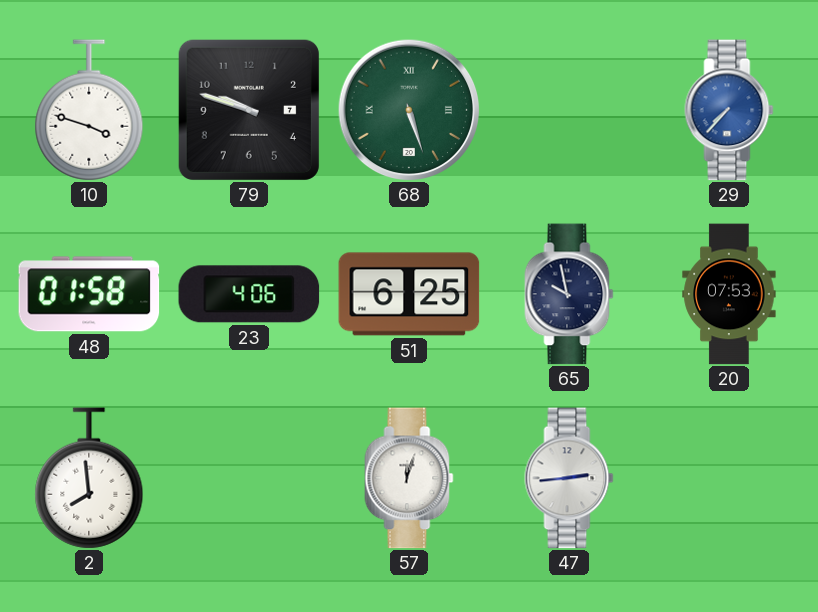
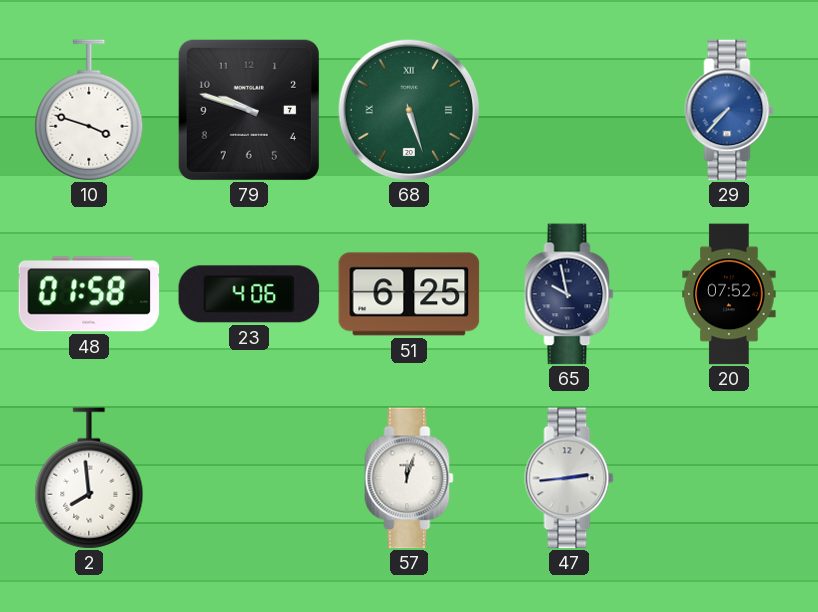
20: 07:53 -> 07:52
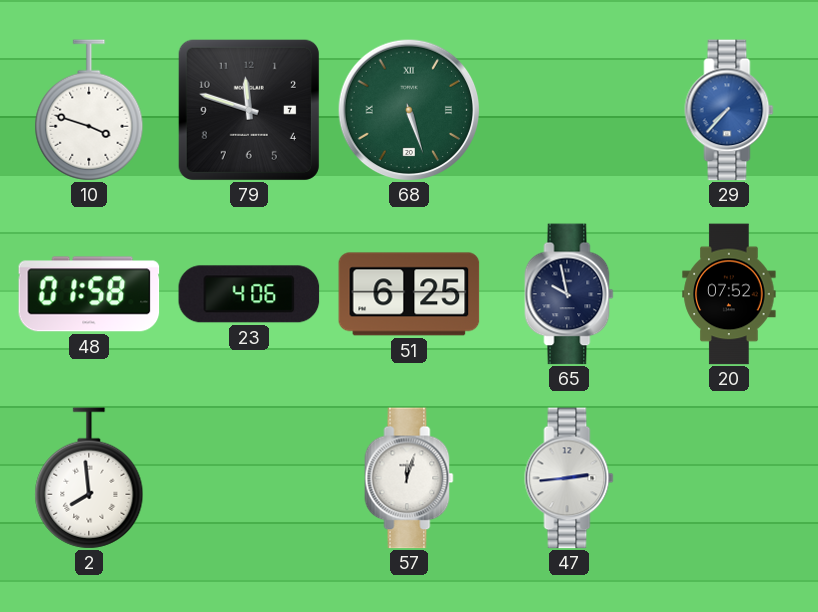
79: 9:48 -> 11:48
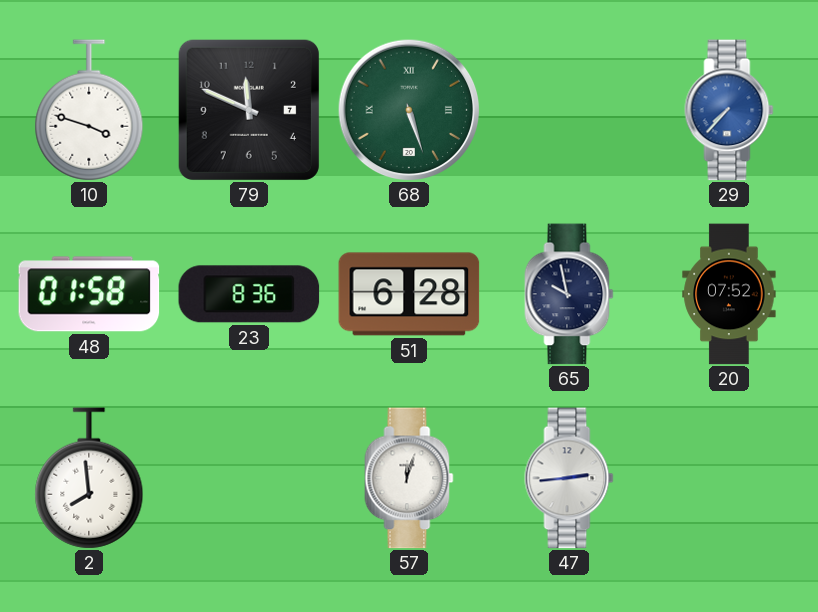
79: 11:48 -> 11:49
23: 4:06 -> 8:36
51: 6:25 -> 6:28
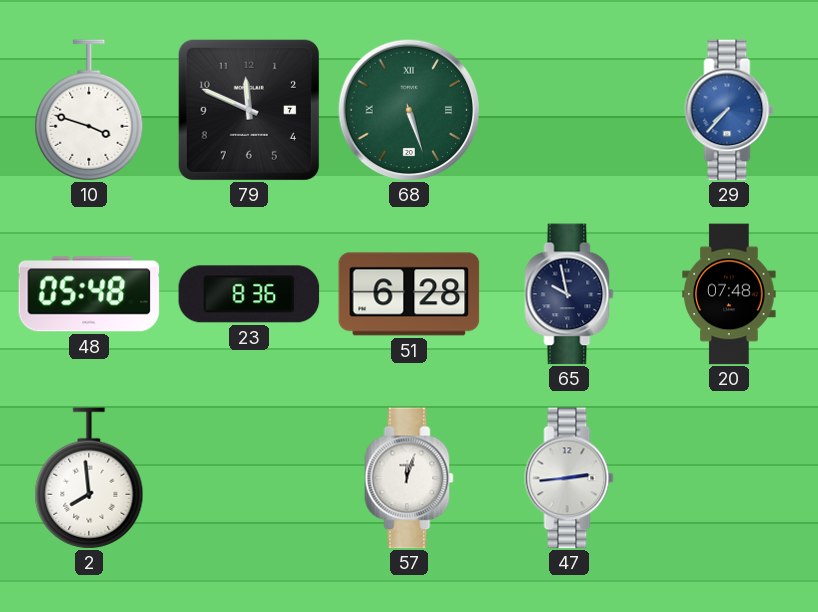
48: 01:58 -> 05:48
20: 07:52 -> 07:48
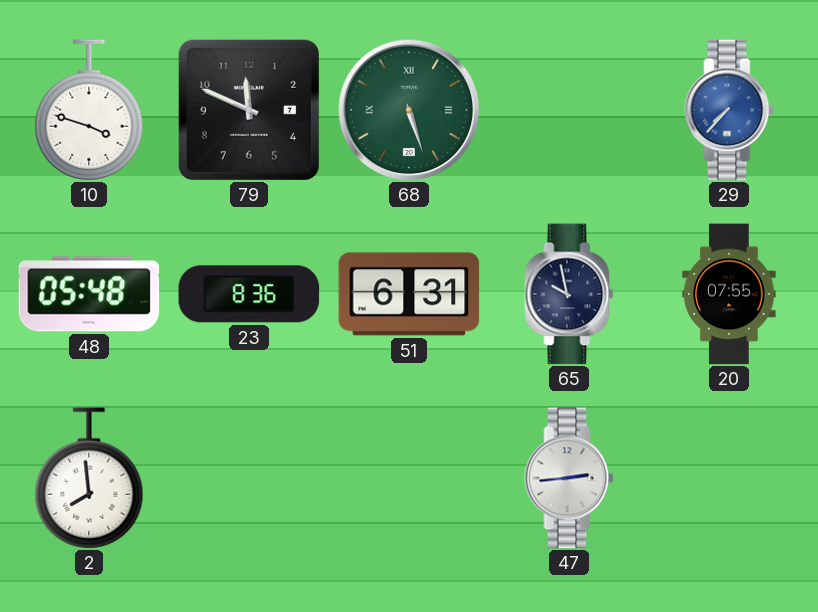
51: 6:28 -> 6:31
20: 07:48 -> 07:55
57: 12:03 -> none
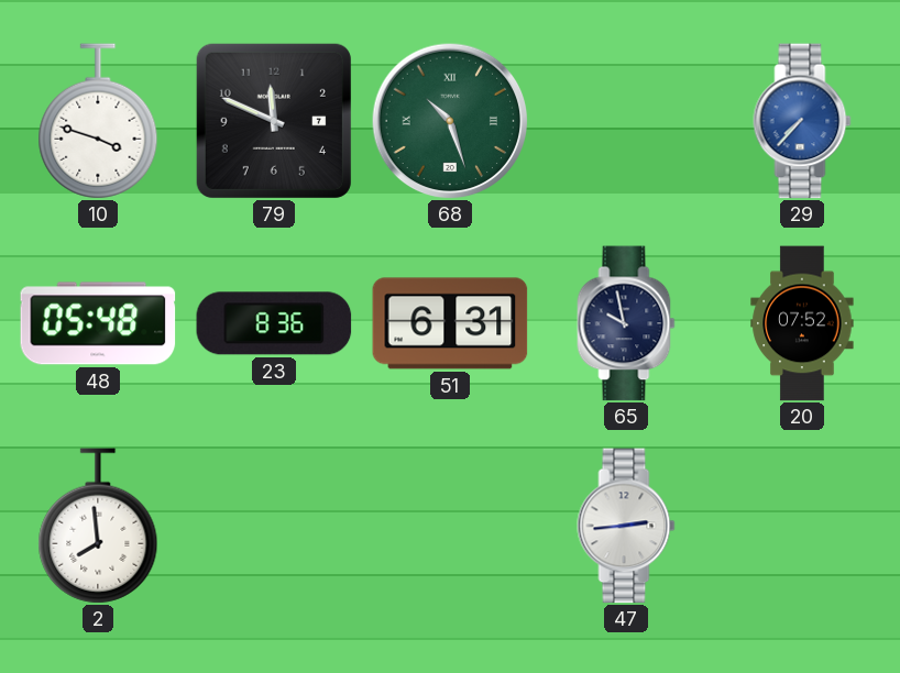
68: 5:27 -> 10:27
20: 07:55 -> 07:52
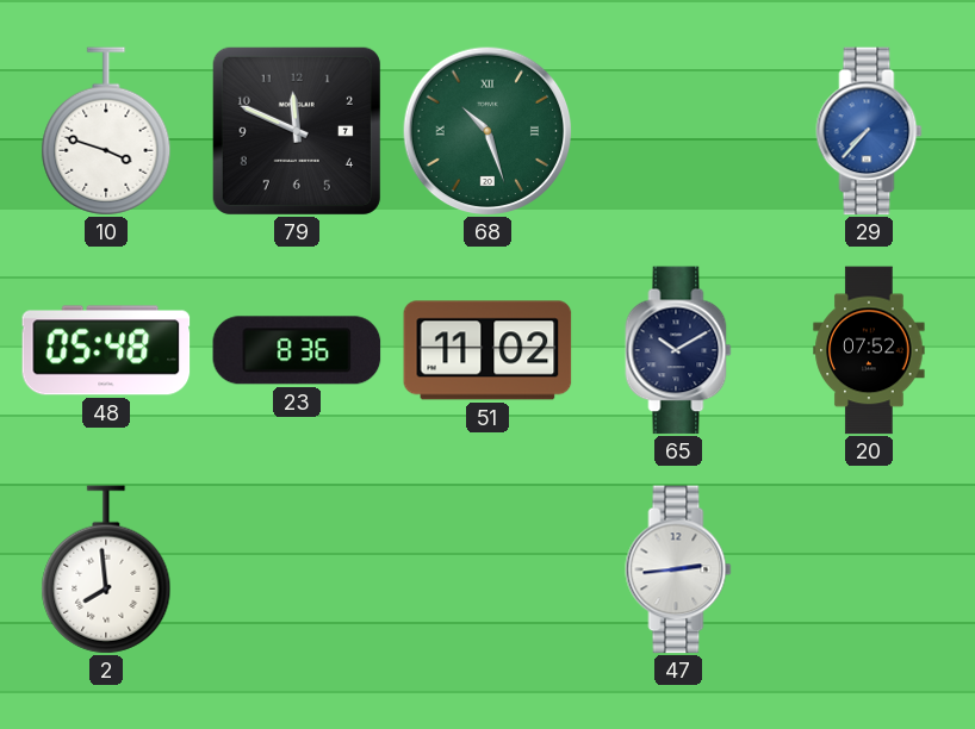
51: 6:31 -> 11:02
65: 9:58 -> 10:10
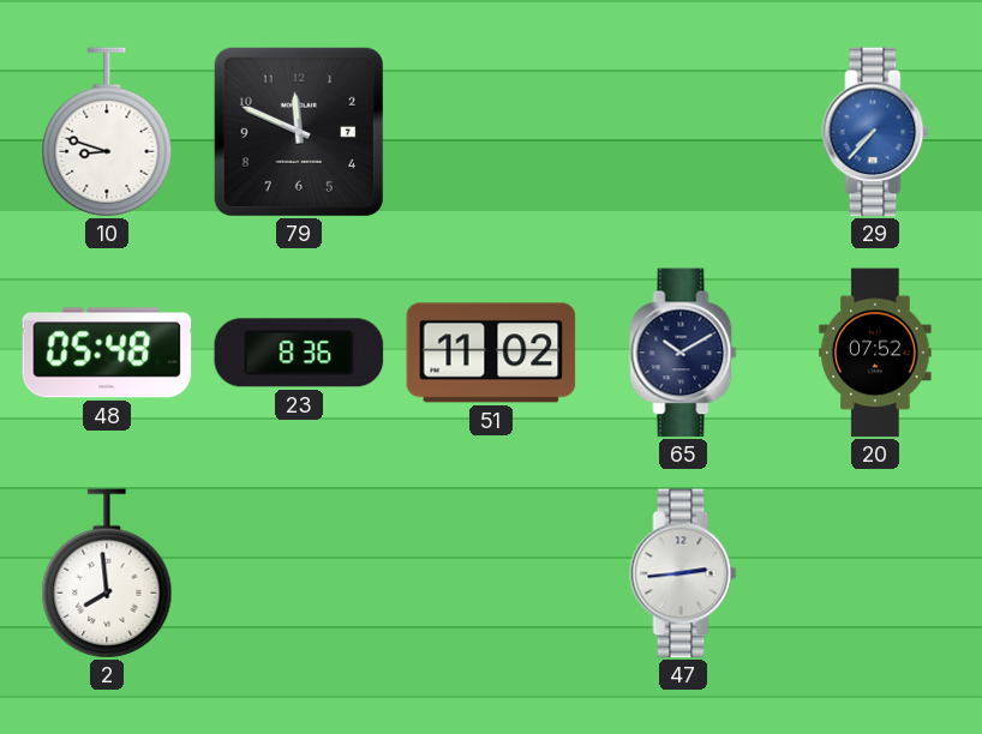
10: 3:48 -> 8:48
68: 10:27 -> none
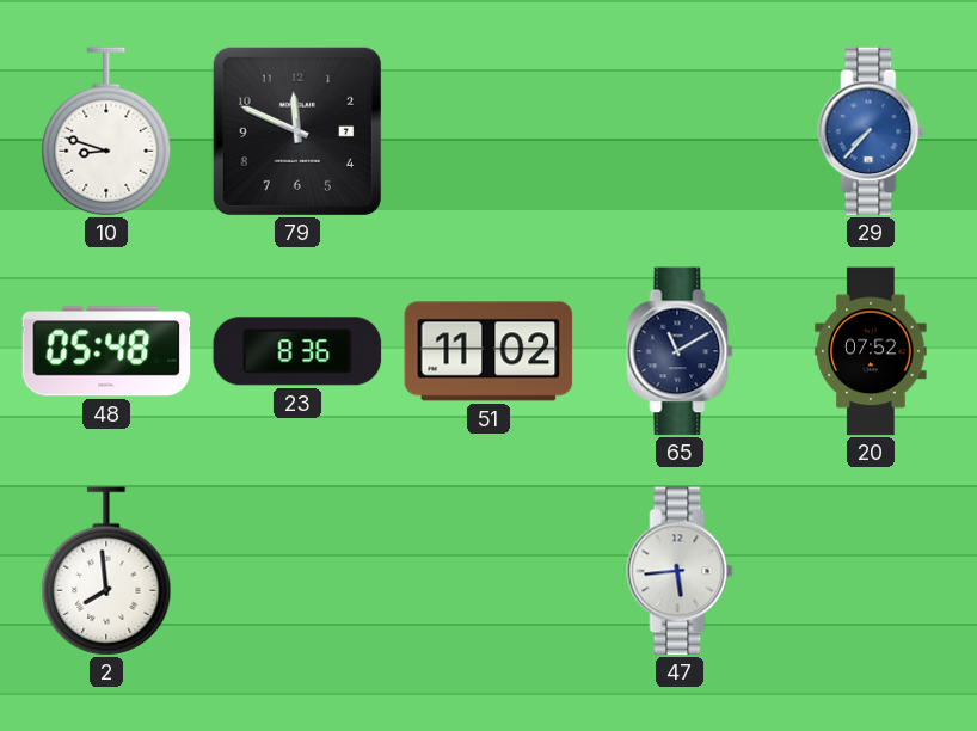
65: 10:10 -> 11:10
47: 2:44 -> 5:44
